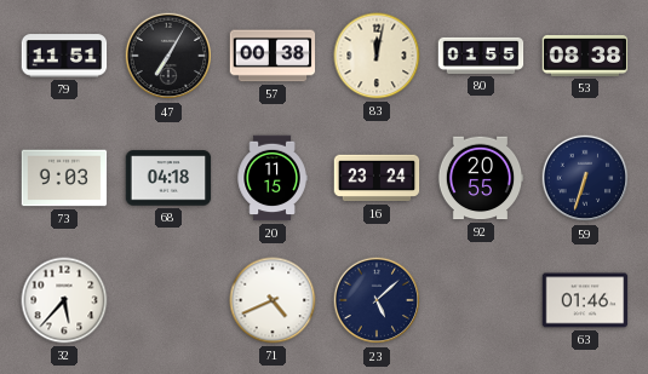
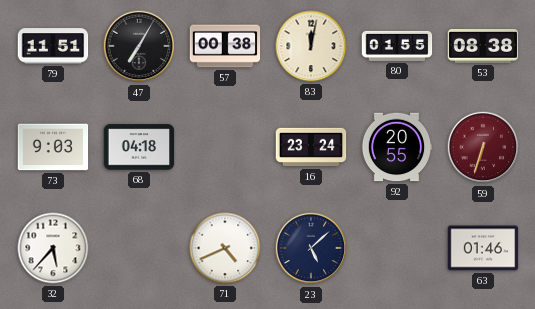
20: 11:15 -> none
59 dial: navy -> burgundy
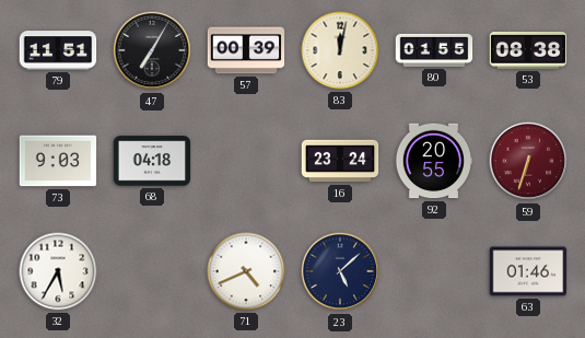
57: 00:38 -> 00:39
32: 5:37 -> 5:35
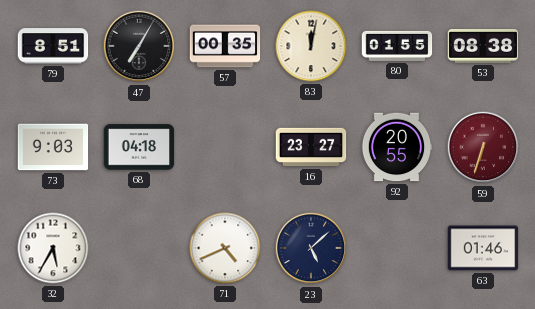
79: 11:51 -> 8:51
57: 00:39 -> 00:35
16: 23:24 -> 23:27
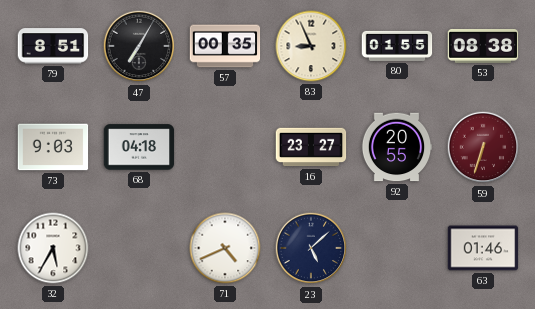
83: 12:02 -> 8:56
